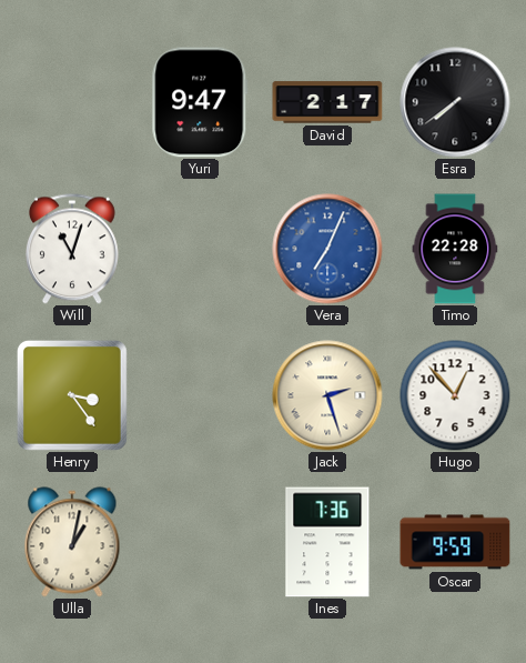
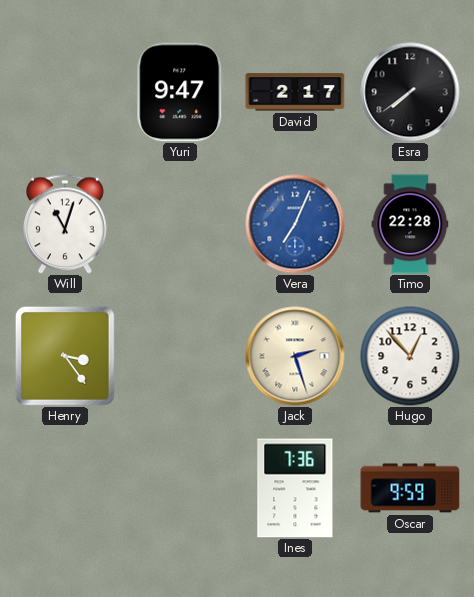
Ulla: 1:02 -> none
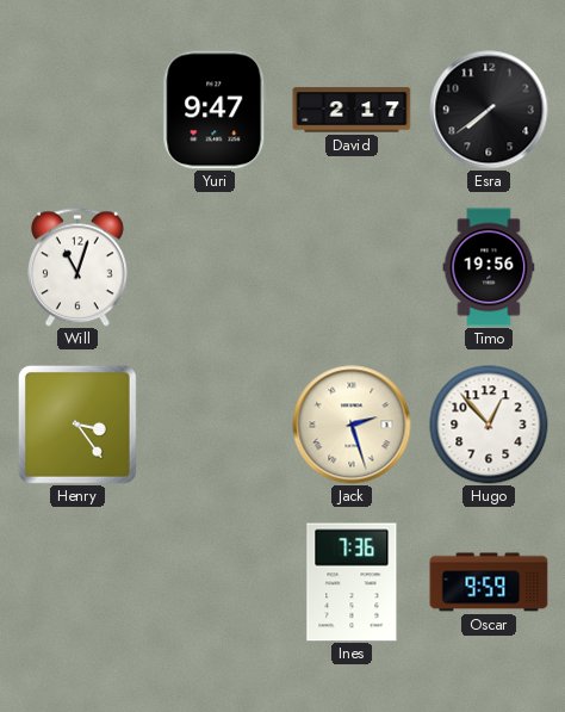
Vera: 7:04 -> none
Timo: 22:28 -> 19:56
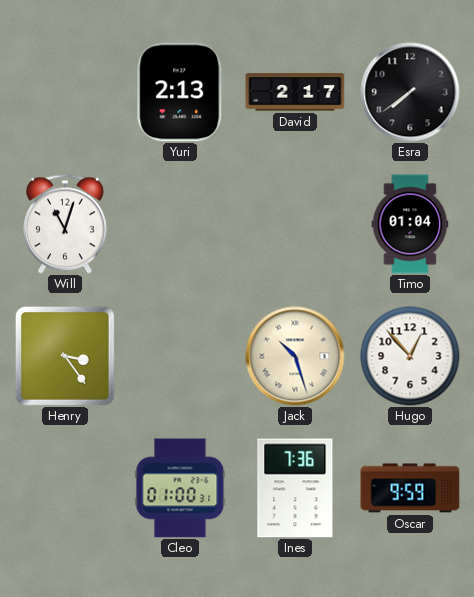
Yuri: 9:47 -> 2:13
Timo: 19:56 -> 01:04
Jack: 2:27 -> 10:27
Cleo: none -> 01:00
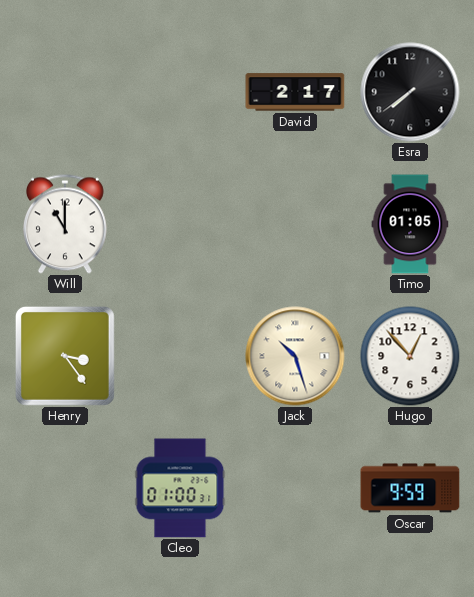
Yuri: 2:13 -> none
Will: 11:03 -> 11:00
Timo: 01:04 -> 01:05
Ines: 7:36 -> none
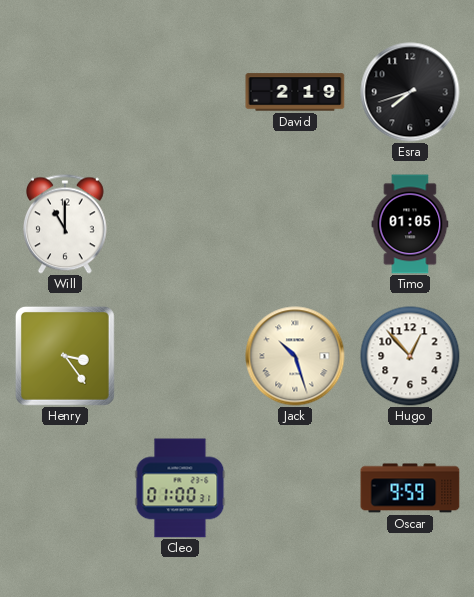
David: 2:17 -> 2:19
Esra: 7:39 -> 7:42
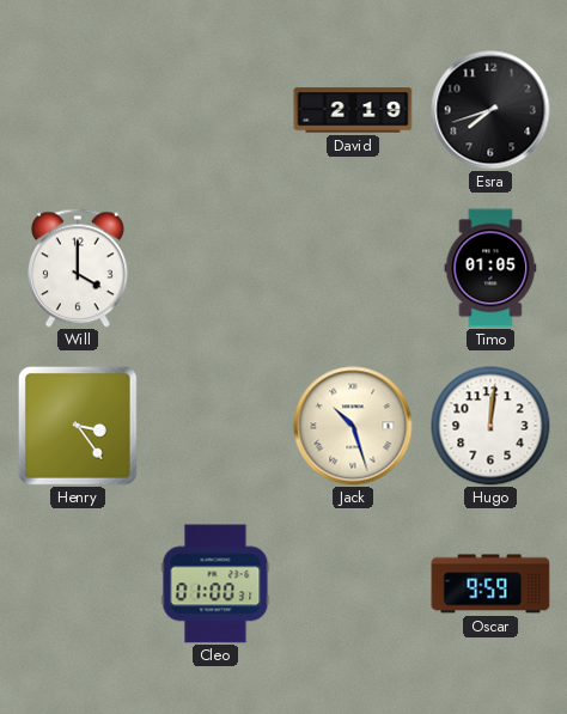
Will: 11:00 -> 4:00
Hugo: 12:53 -> 12:01
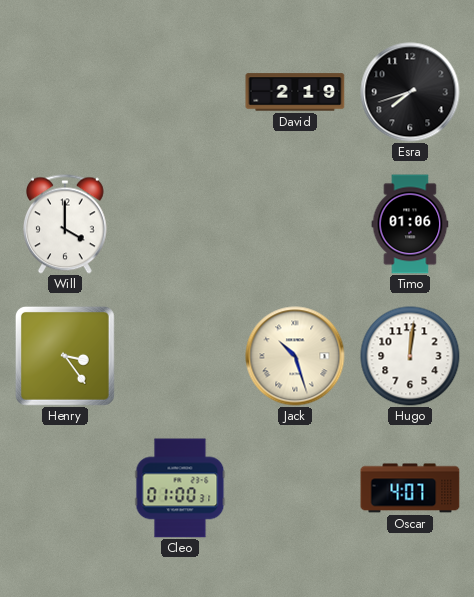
Timo: 01:05 -> 01:06
Oscar: 9:59 -> 4:07
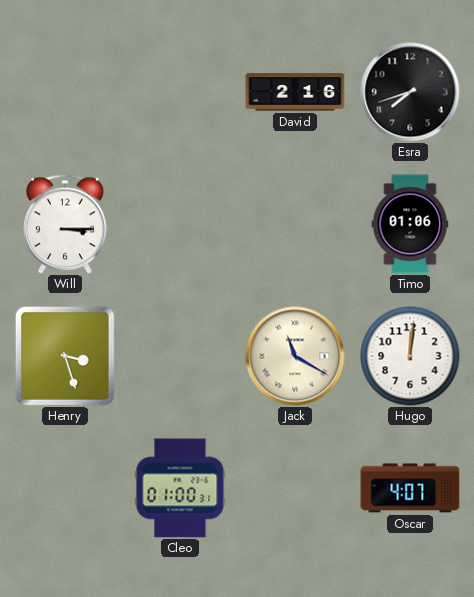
David: 2:19 -> 2:16
Will: 4:00 -> 3:15
Henry: 3:24 -> 3:27
Jack: 10:27 -> 11:20
